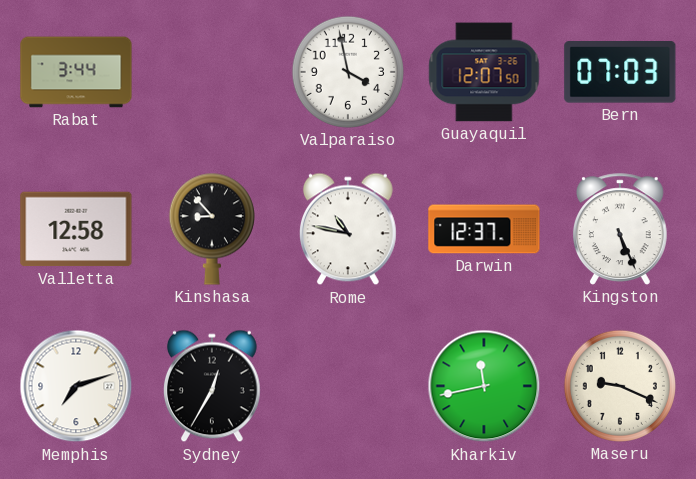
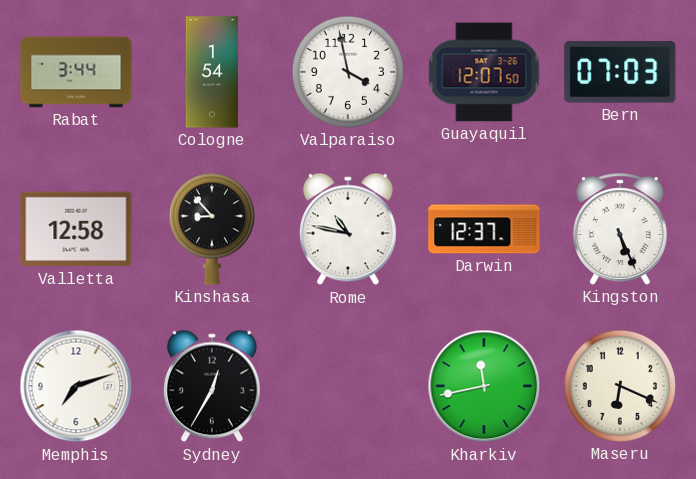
Cologne: none -> 1:54
Maseru: 9:19 -> 6:19
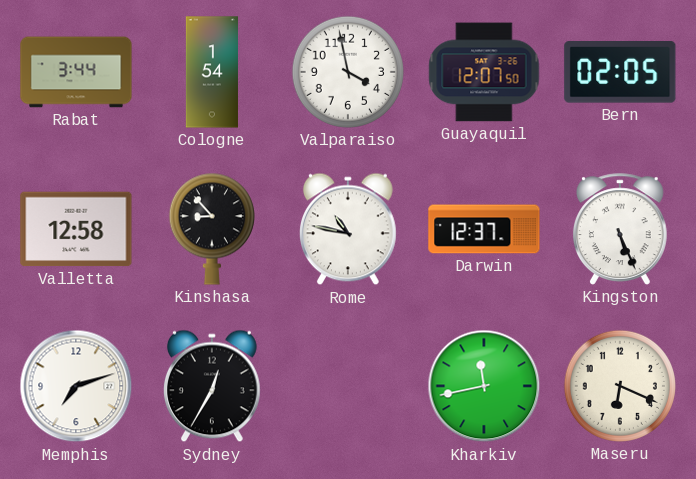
Bern: 07:03 -> 02:05
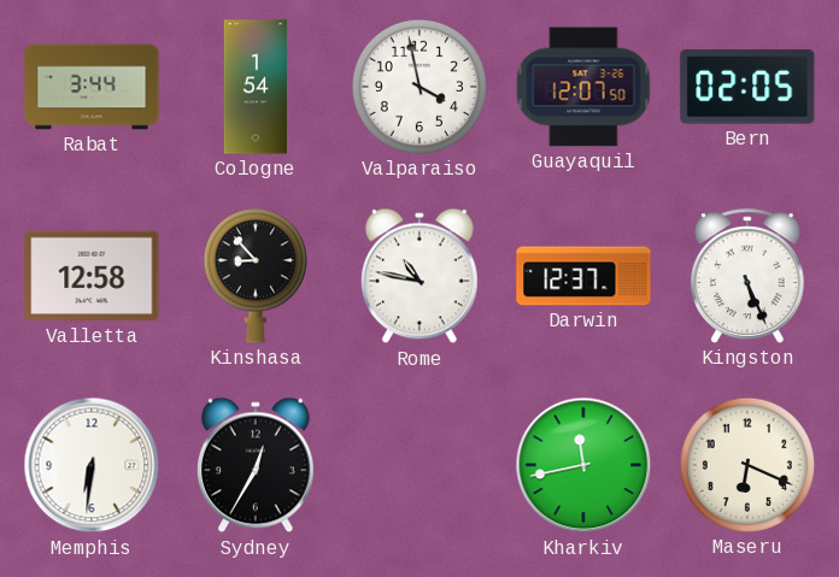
Memphis: 7:12 -> 6:31
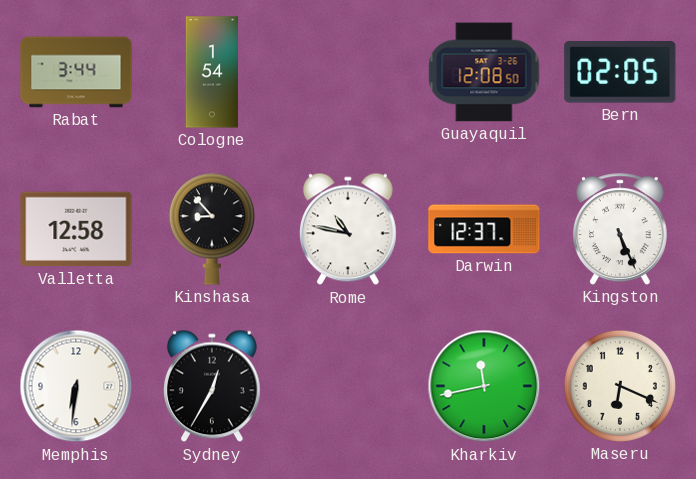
Valparaiso: 3:58 -> none
Guayaquil: 12:07 -> 12:08
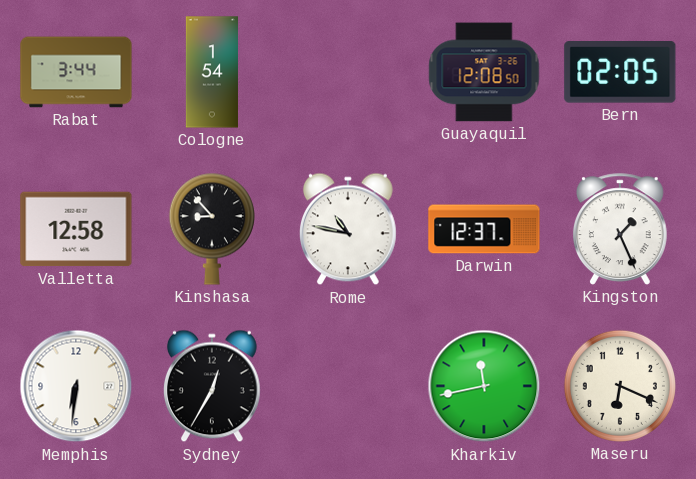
Kingston: 5:26 -> 1:26
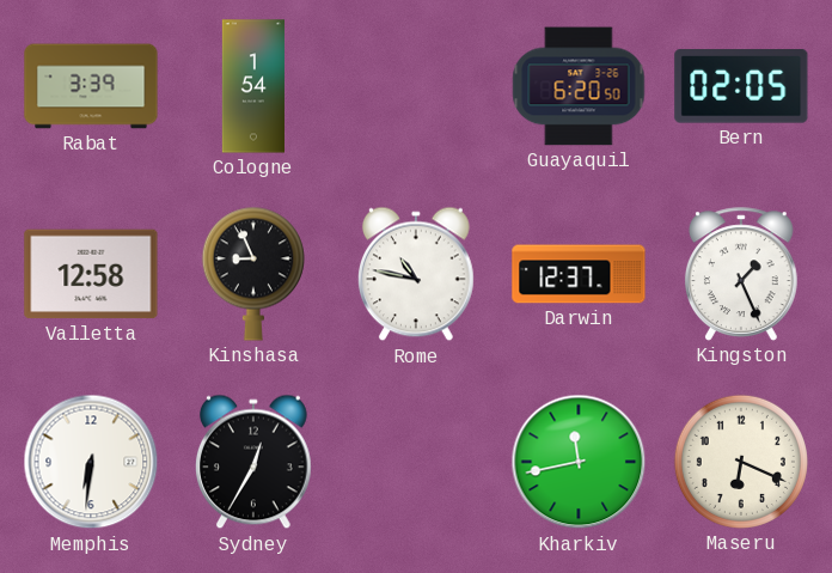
Rabat: 3:44 -> 3:39
Guayaquil: 12:08 -> 6:20
Kinshasa: 8:53 -> 8:56
